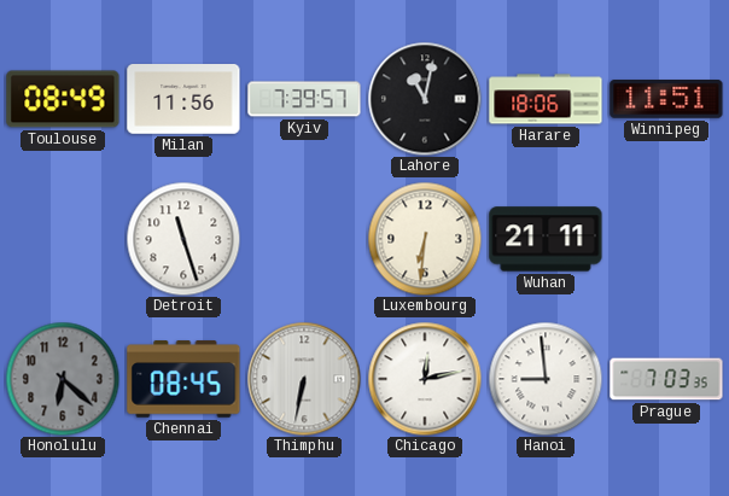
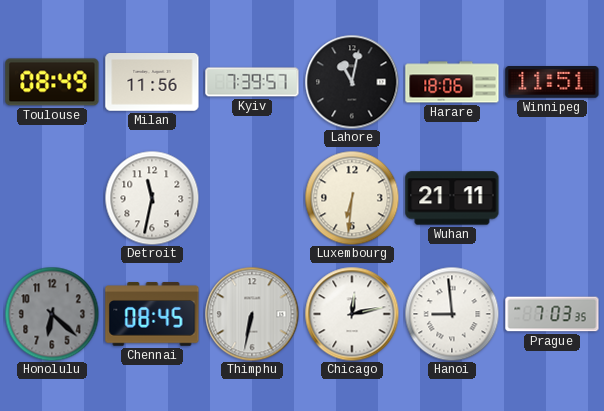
Detroit: 11:27 -> 11:32
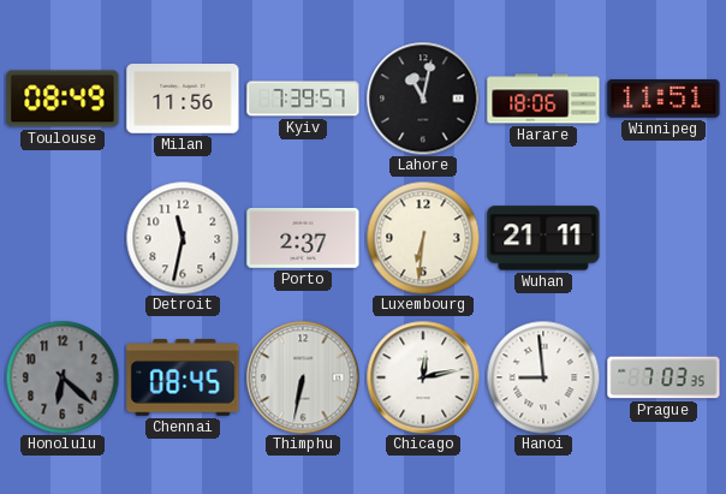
Porto: none -> 2:37
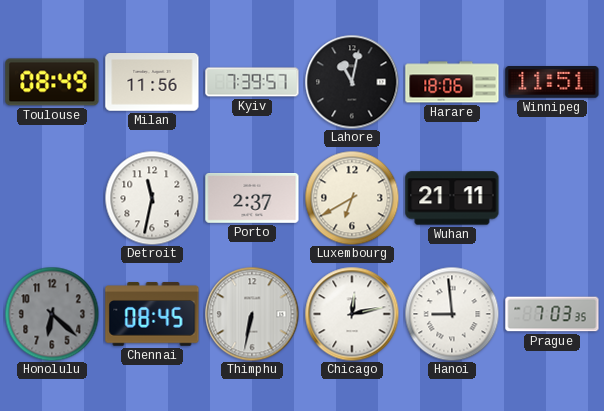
Luxembourg: 6:31 -> 6:40
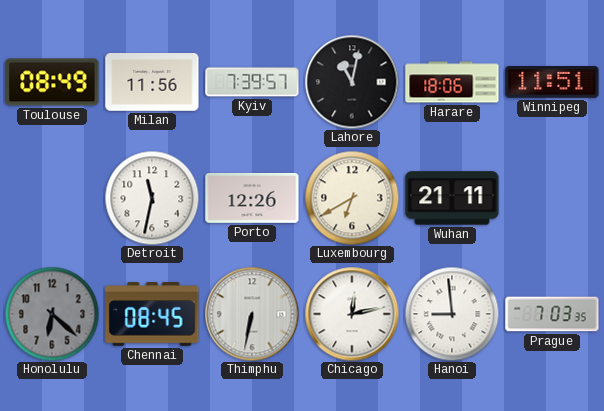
Porto: 2:37 -> 12:26
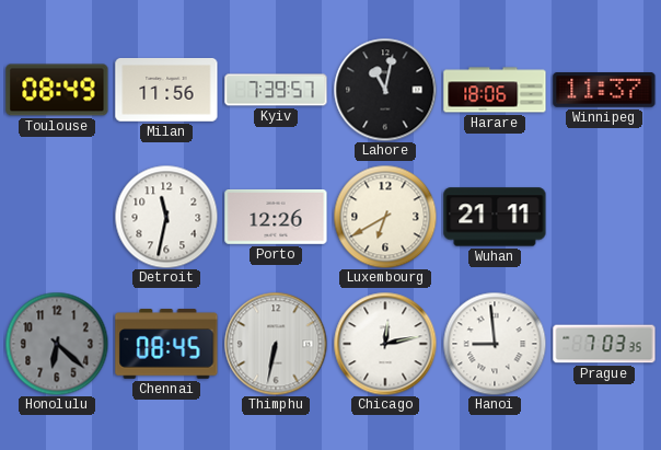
Winnipeg: 11:51 -> 11:37
